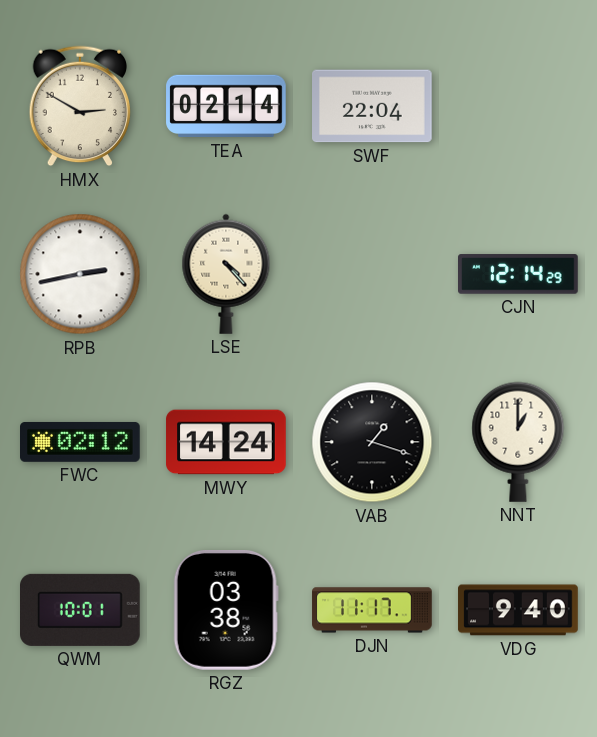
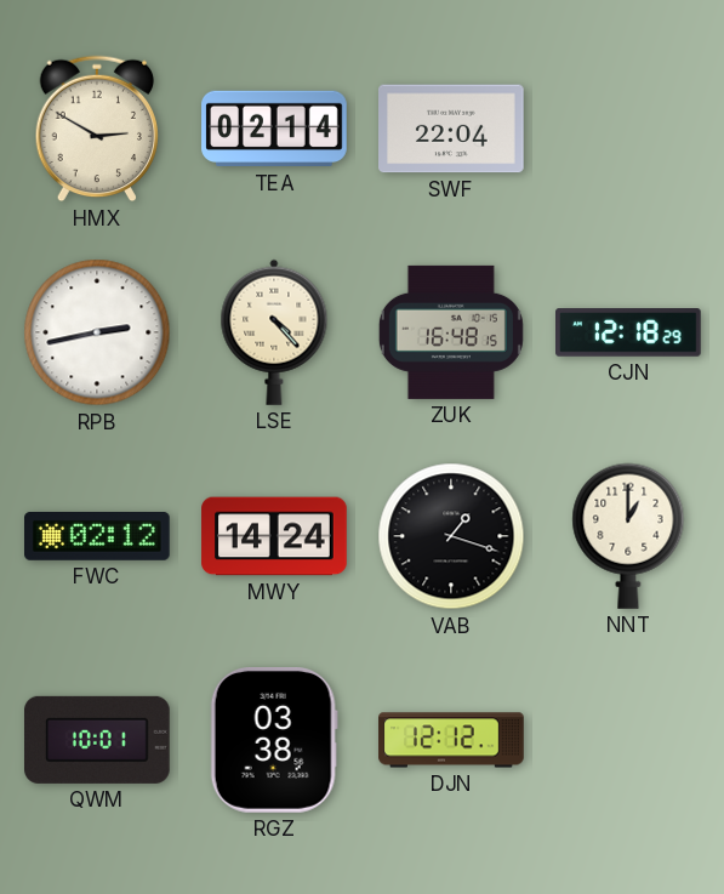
ZUK: none -> 16:48
CJN: 12:14 -> 12:18
DJN: 11:17 -> 12:12
VDG: 9:40 -> none
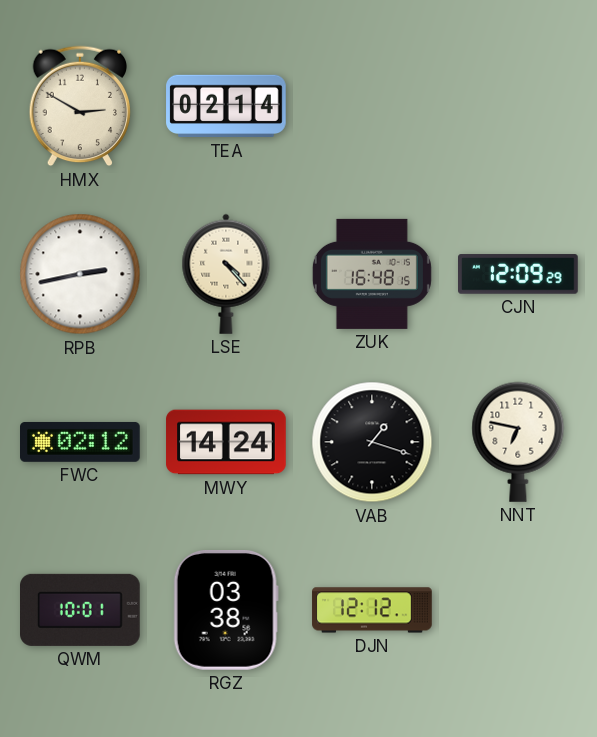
SWF: 22:04 -> none
CJN: 12:18 -> 12:09
NNT: 1:00 -> 6:47
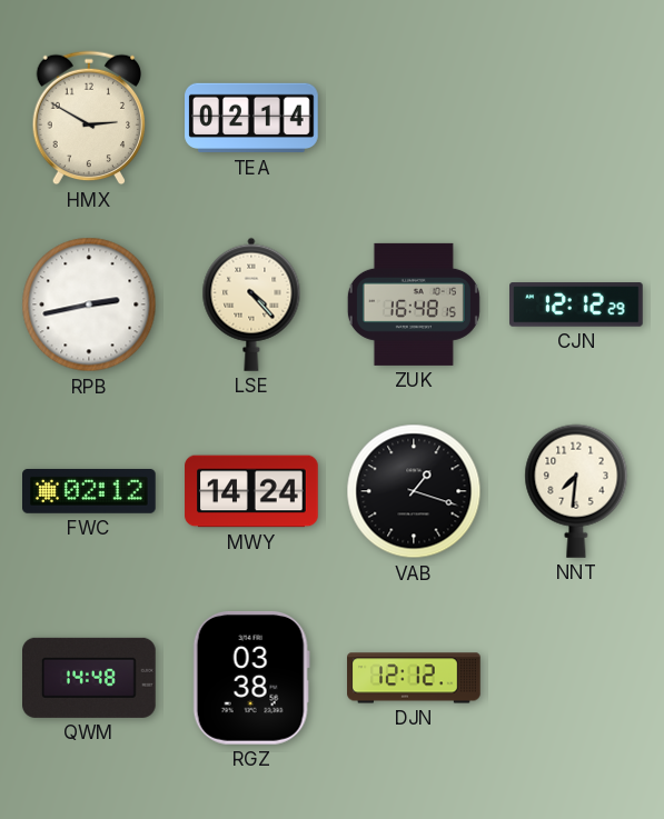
CJN: 12:09 -> 12:12
NNT: 6:47 -> 7:31
QWM: 10:01 -> 14:48
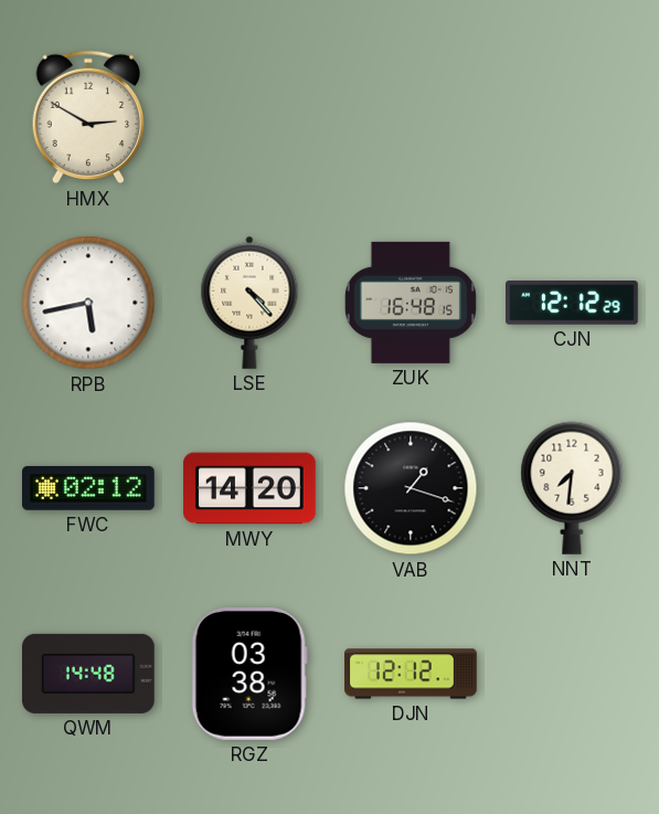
TEA: 02:14 -> none
RPB: 2:43 -> 5:43
MWY: 14:24 -> 14:20
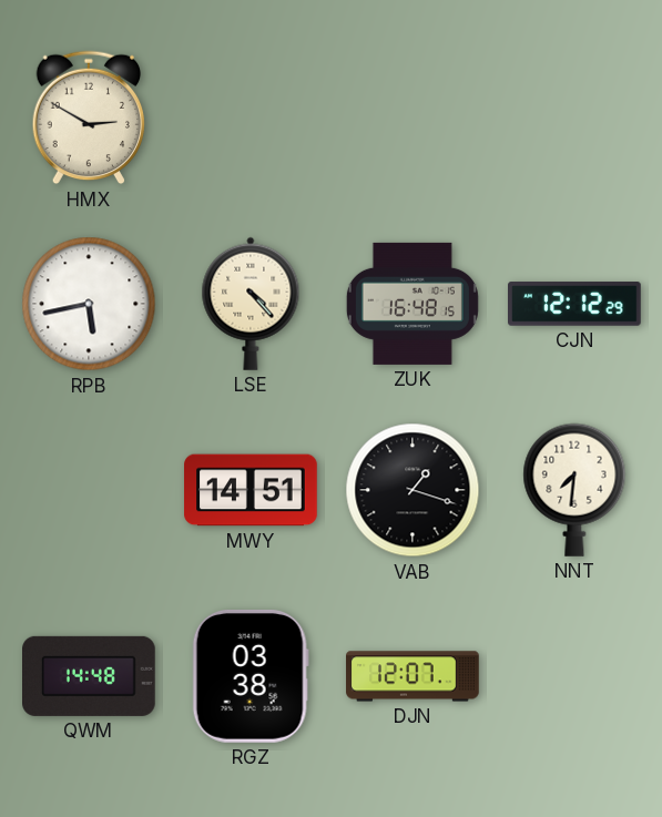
FWC: 02:12 -> none
MWY: 14:20 -> 14:51
DJN: 12:12 -> 12:07
